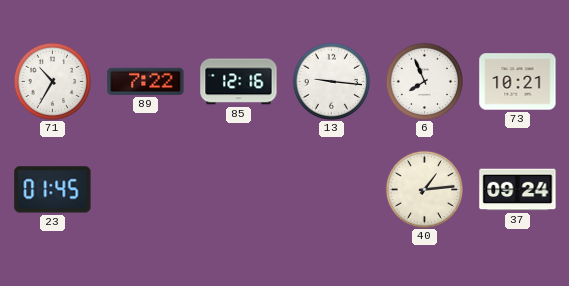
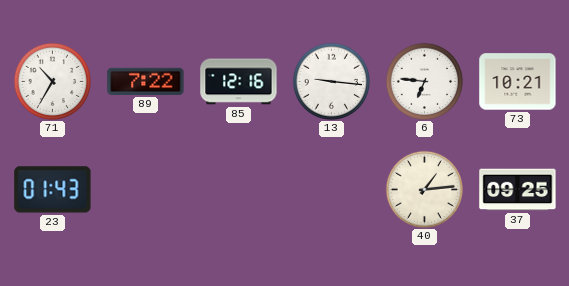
6: 7:56 -> 6:46
23: 01:45 -> 01:43
37: 09:24 -> 09:25
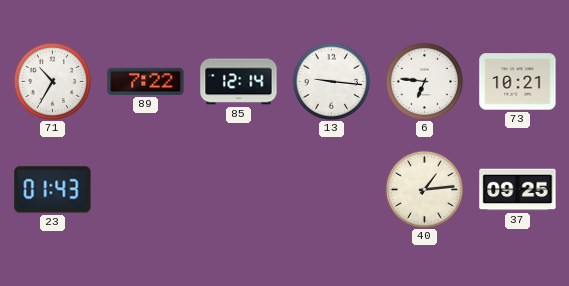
85: 12:16 -> 12:14
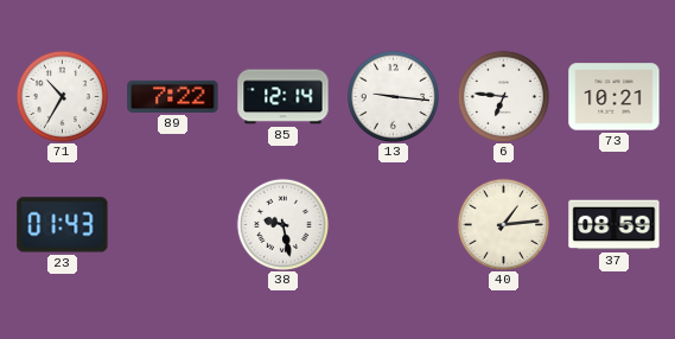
38: none -> 9:28
37: 09:25 -> 08:59
